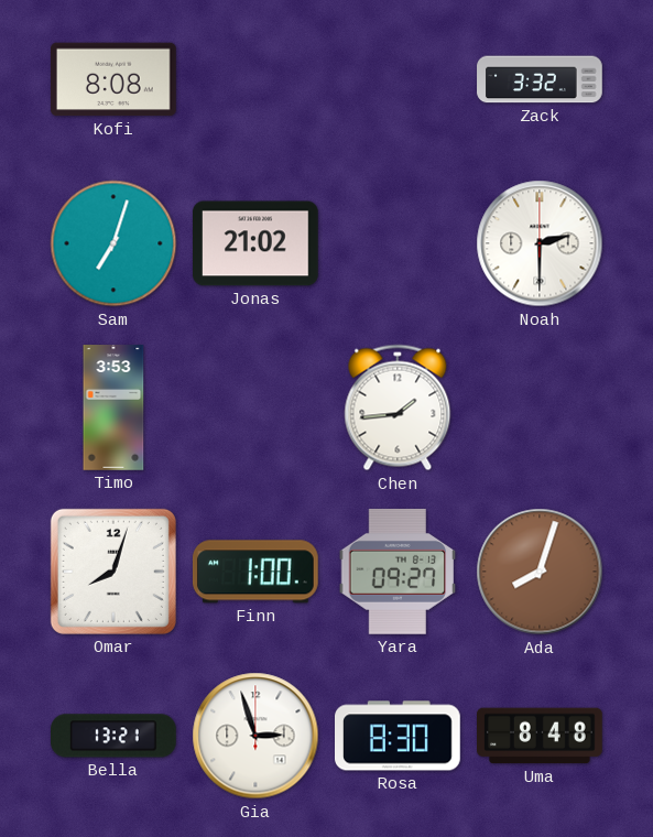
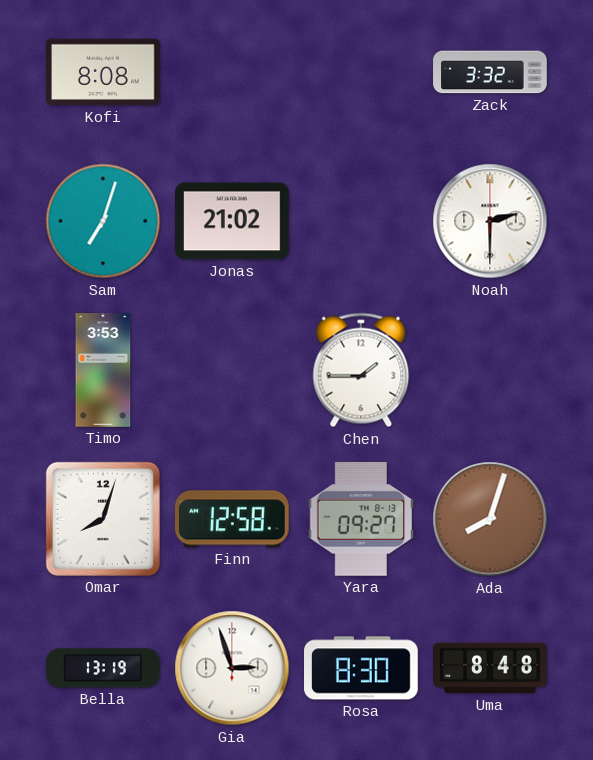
Chen: 1:44 -> 1:45
Finn: 1:00 -> 12:58
Bella: 13:21 -> 13:19
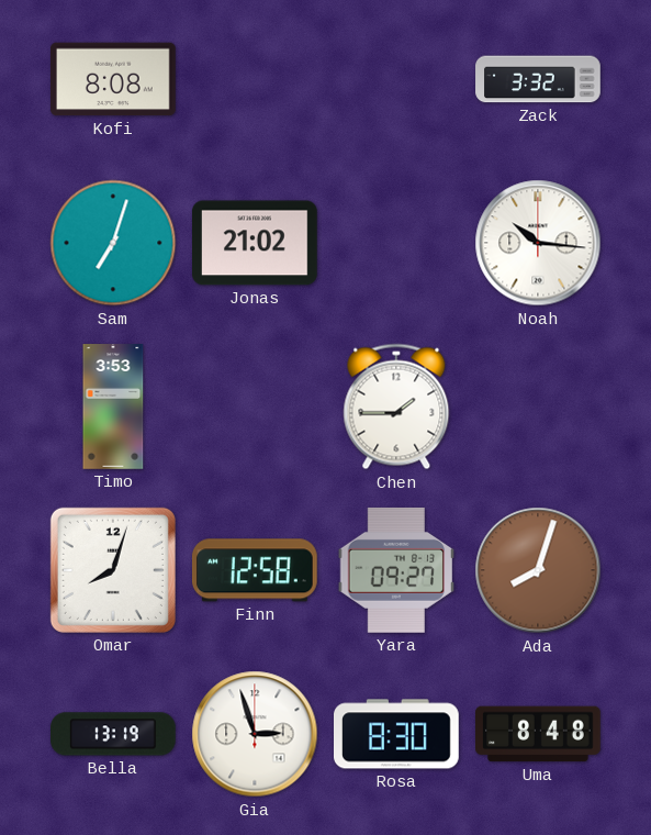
Noah: 2:30 -> 10:16
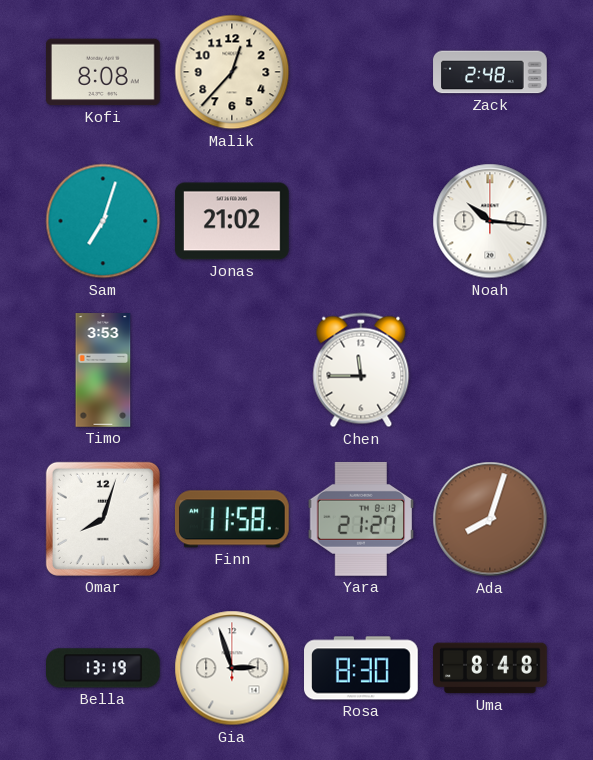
Malik: none -> 12:37
Zack: 3:32 -> 2:48
Chen: 1:45 -> 11:45
Finn: 12:58 -> 11:58
Yara: 09:27 -> 21:27
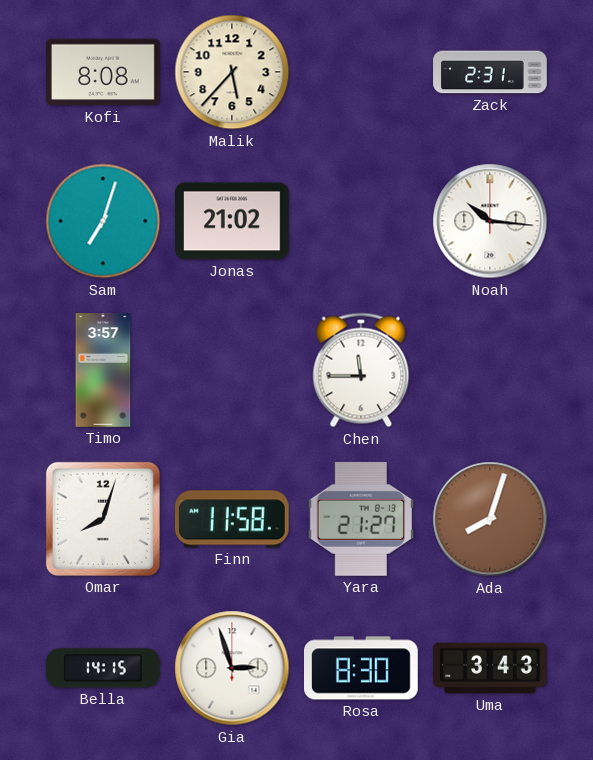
Malik: 12:37 -> 5:37
Zack: 2:48 -> 2:31
Timo: 3:53 -> 3:57
Bella: 13:19 -> 14:15
Uma: 8:48 -> 3:43
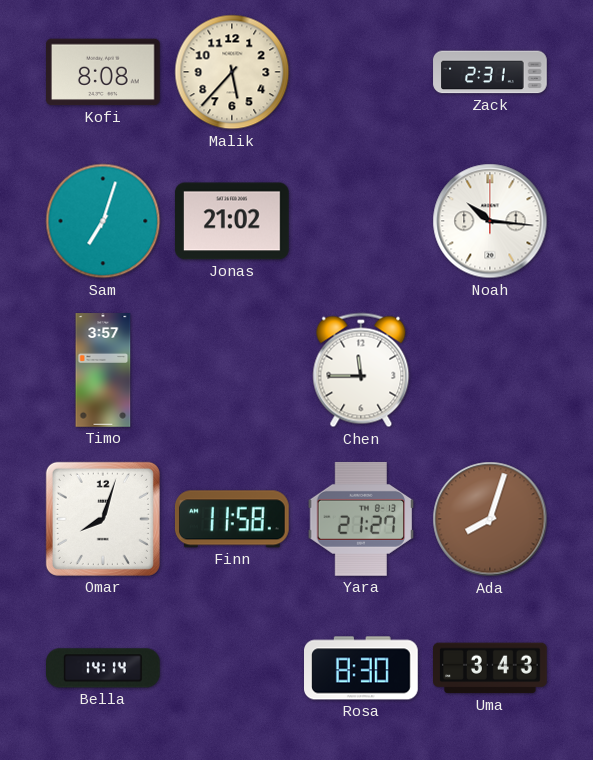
Bella: 14:15 -> 14:14
Gia: 2:57 -> none
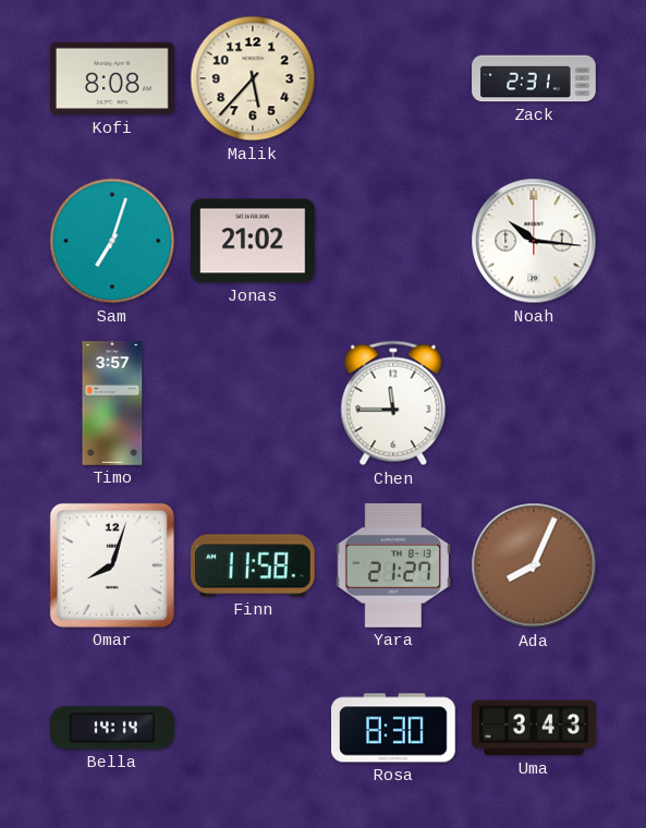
Ada: 8:03 -> 8:04
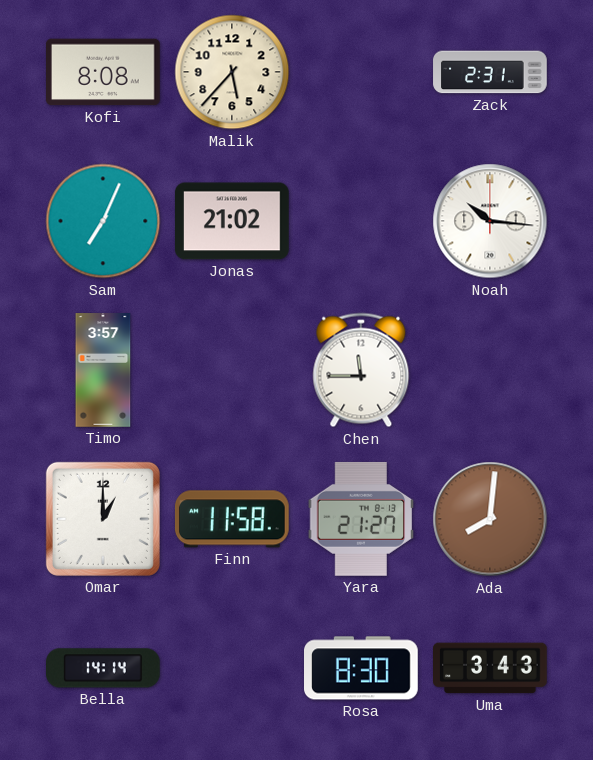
Sam: 7:03 -> 7:04
Omar: 8:03 -> 1:00
Ada: 8:04 -> 8:01
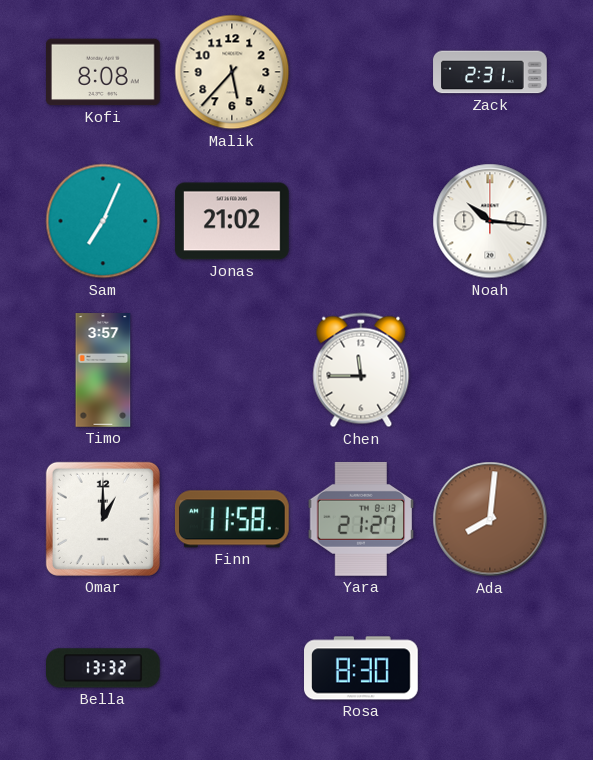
Bella: 14:14 -> 13:32
Uma: 3:43 -> none
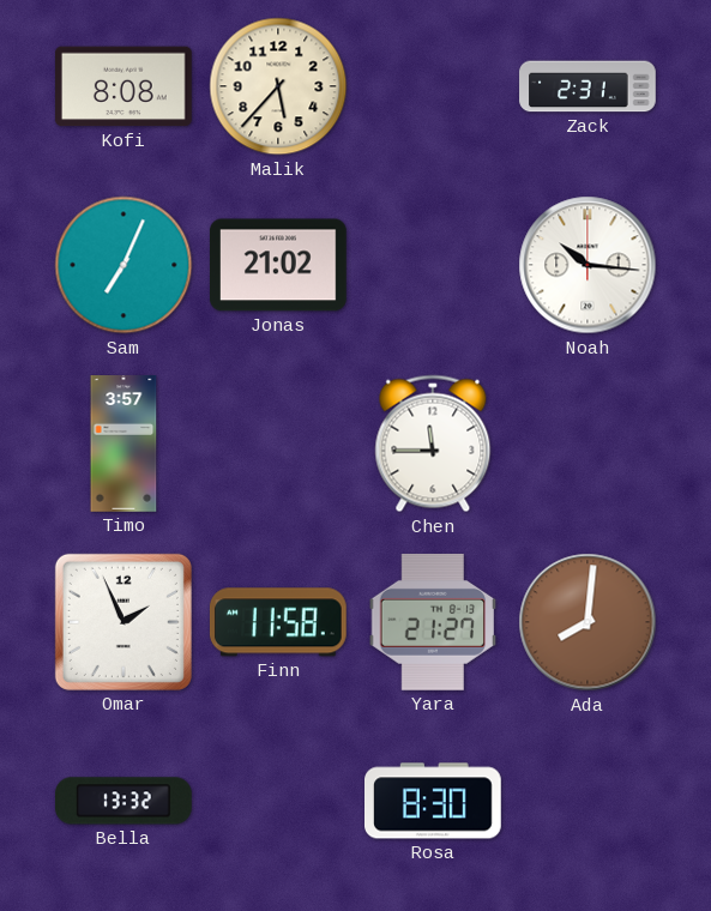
Omar: 1:00 -> 1:56
